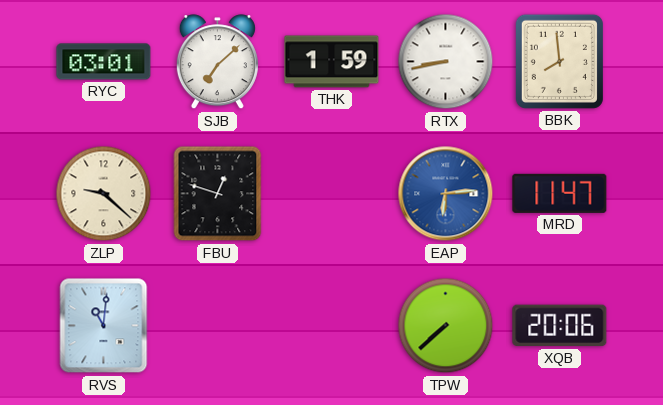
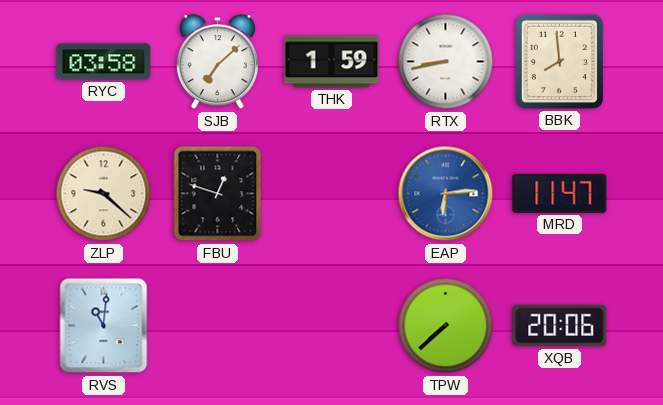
RYC: 03:01 -> 03:58
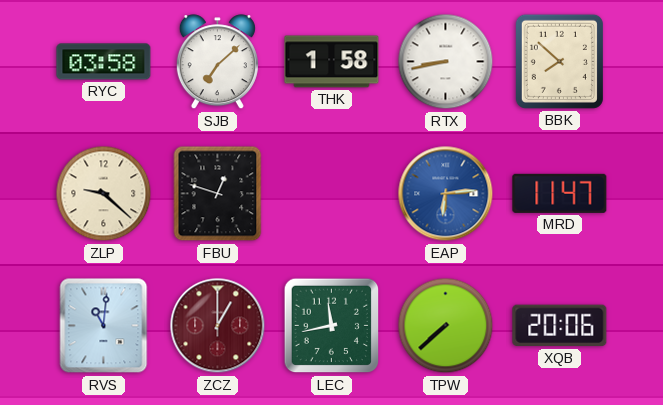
THK: 1:59 -> 1:58
BBK: 7:59 -> 7:52
ZCZ: none -> 1:00
LEC: none -> 11:43
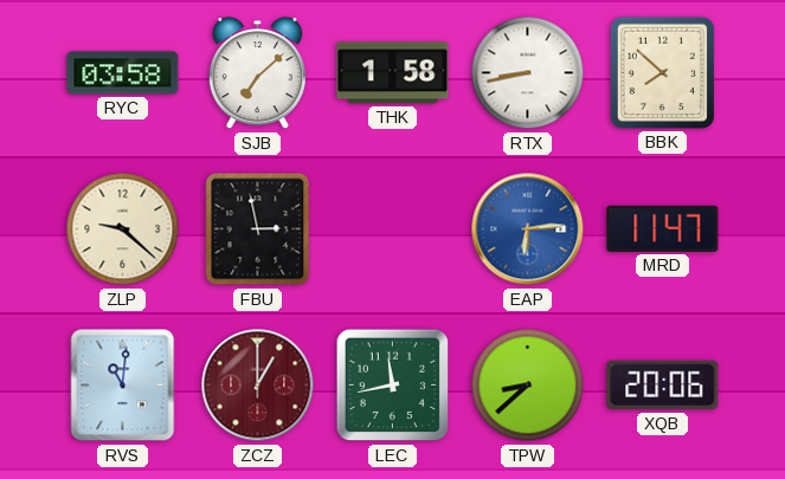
FBU: 12:48 -> 2:58
TPW: 7:38 -> 8:38
